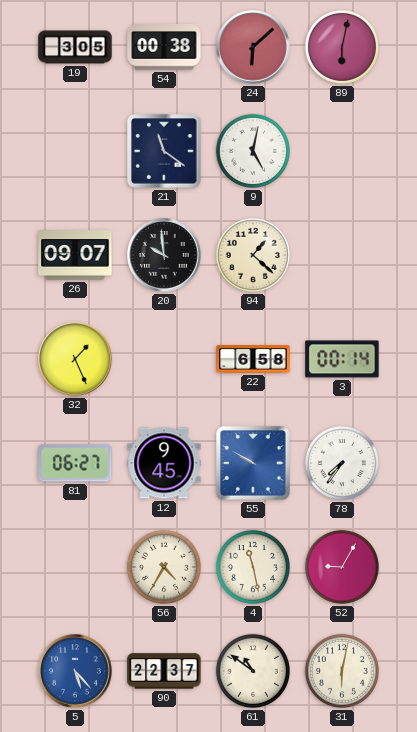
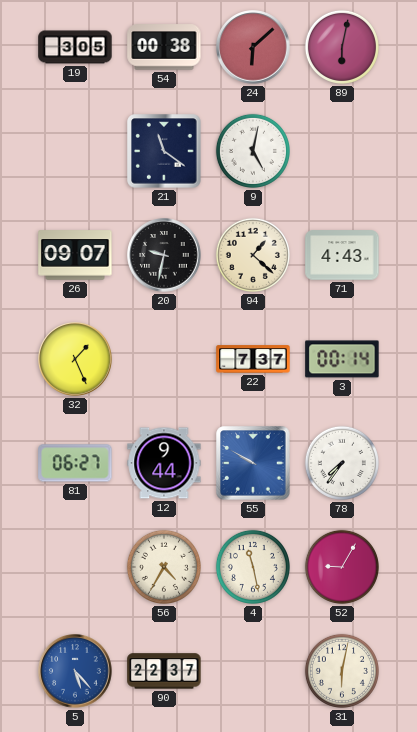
20: 9:59 -> 9:32
71: none -> 4:43
22: 6:58 -> 7:37
12: 9:45 -> 9:44
61: 10:51 -> none
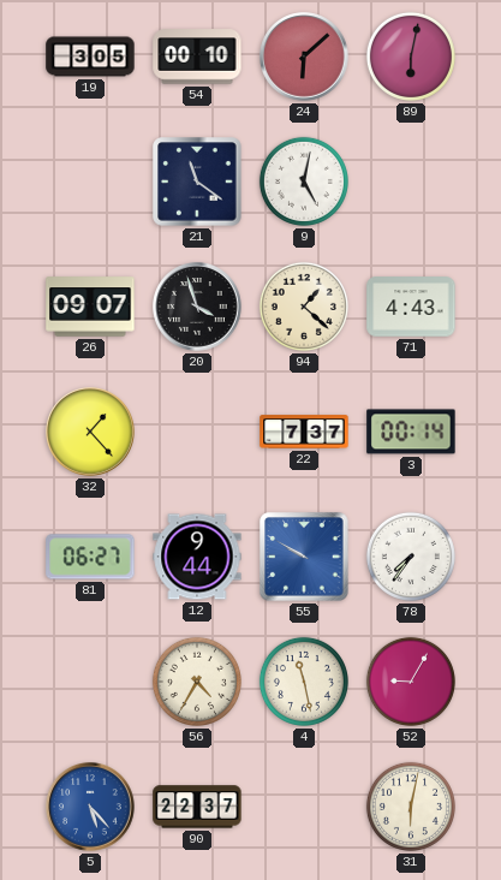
54: 00:38 -> 00:10
20: 9:32 -> 3:57
32: 1:26 -> 1:23
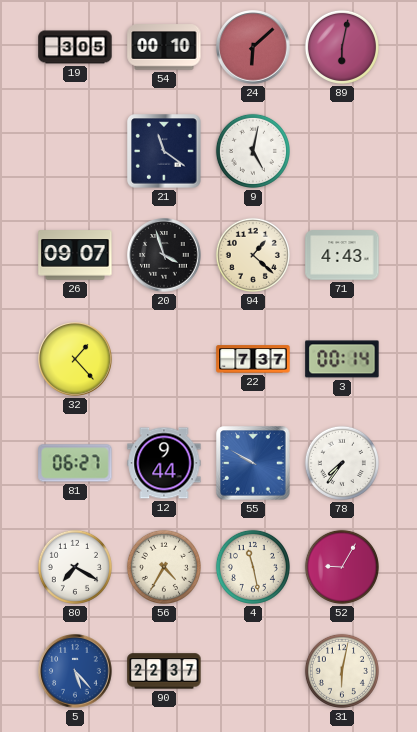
80: none -> 7:20
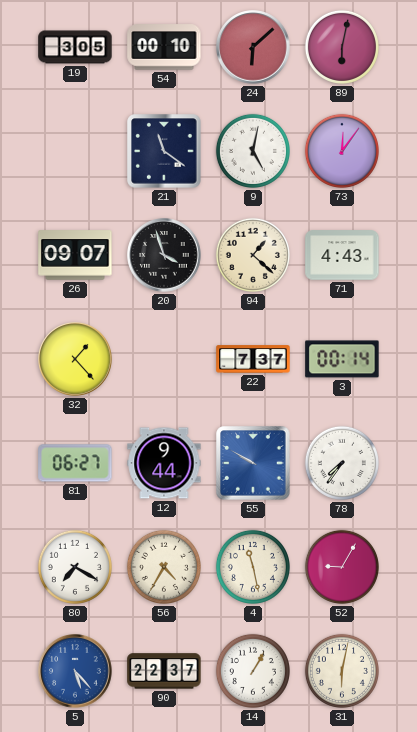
73: none -> 12:06
14: none -> 1:05
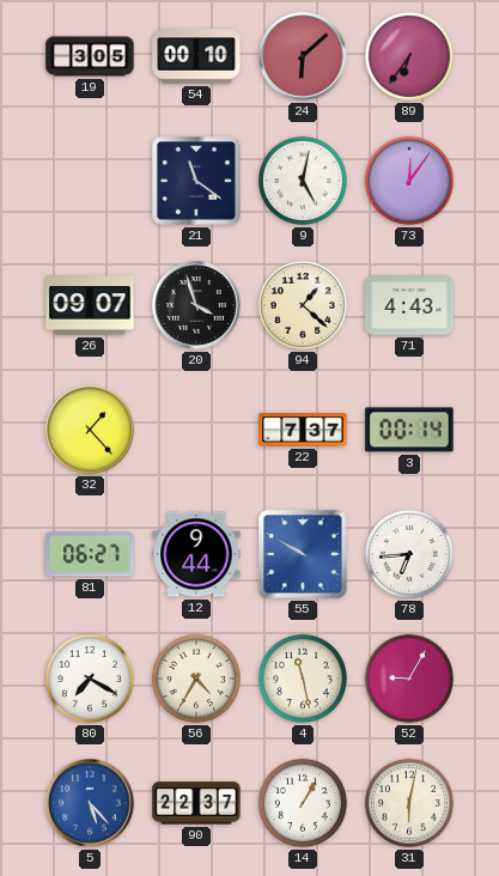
89: 6:02 -> 6:36
78: 7:36 -> 6:44
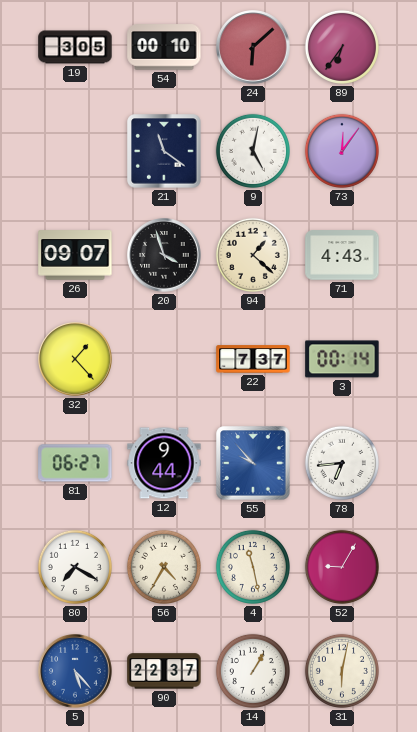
55: 9:50 -> 9:53
